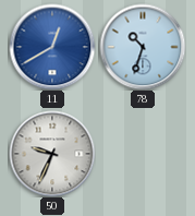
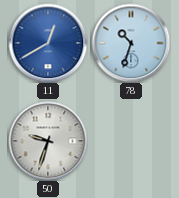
50: 9:34 -> 9:33
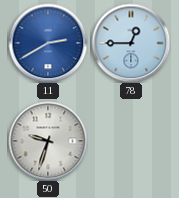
11: 12:40 -> 2:40
78: 10:33 -> 12:45
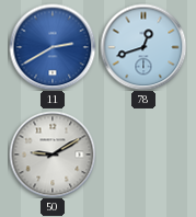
78: 12:45 -> 12:42
50: 9:33 -> 9:10
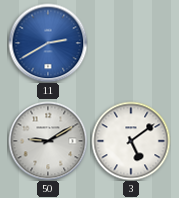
78: 12:42 -> none
3: none -> 5:09
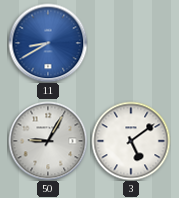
11: 2:40 -> 8:40
50: 9:10 -> 9:05
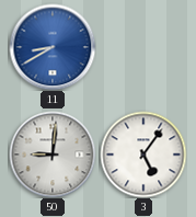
50: 9:05 -> 9:01
3: 5:09 -> 5:06
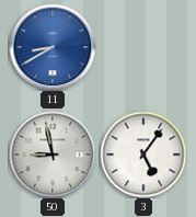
50: 9:01 -> 8:58
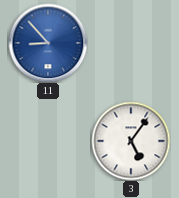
11: 8:40 -> 8:53
50: 8:58 -> none
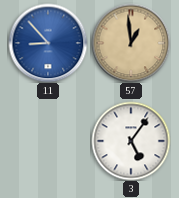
57: none -> 12:59
